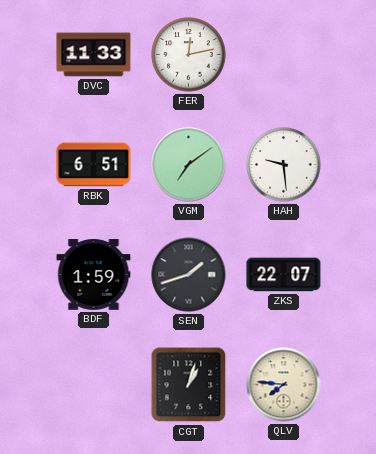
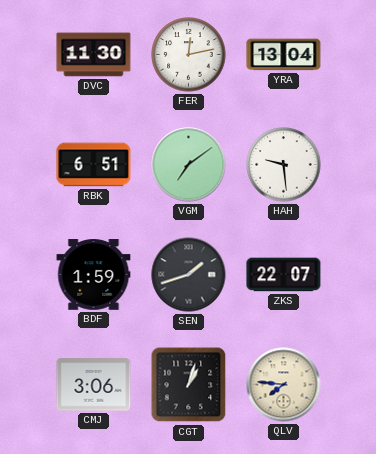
DVC: 11:33 -> 11:30
YRA: none -> 13:04
CMJ: none -> 3:06
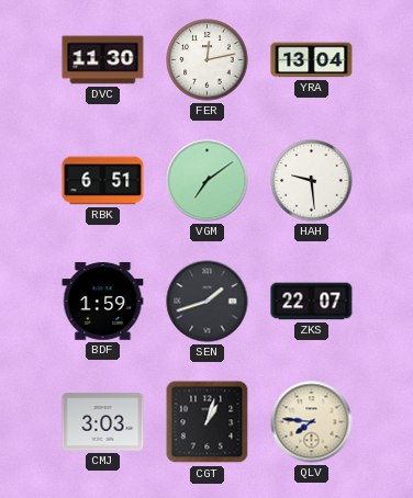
CMJ: 3:06 -> 3:03
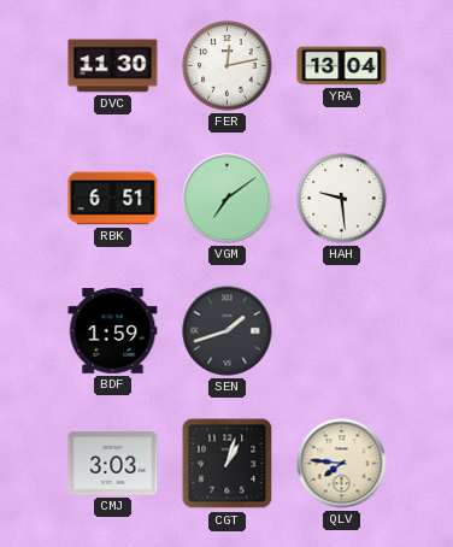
ZKS: 22:07 -> none
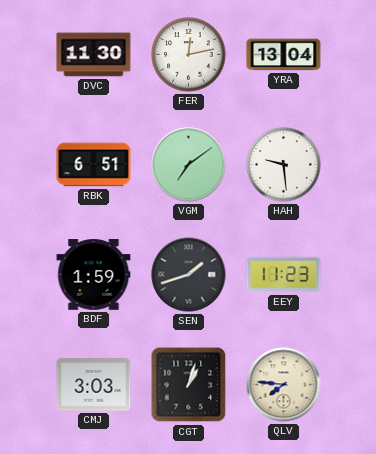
EEY: none -> 11:23
